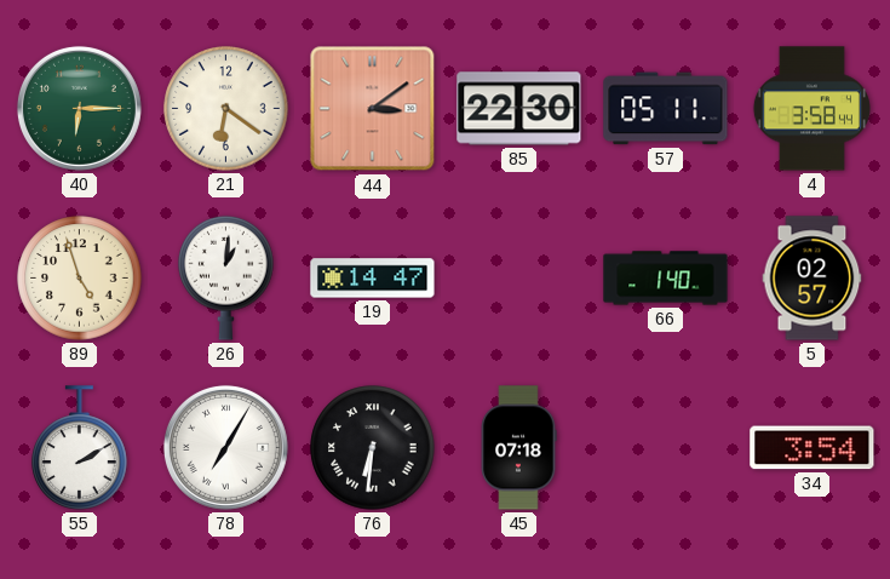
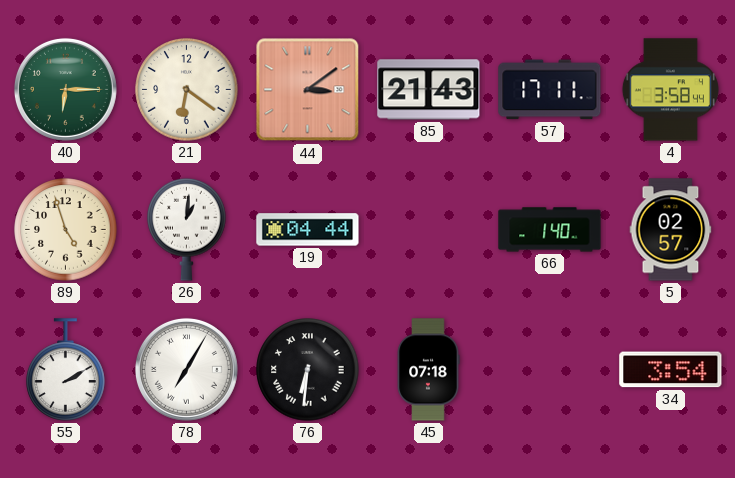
85: 22:30 -> 21:43
57: 05:11 -> 17:11
19: 14:47 -> 04:44
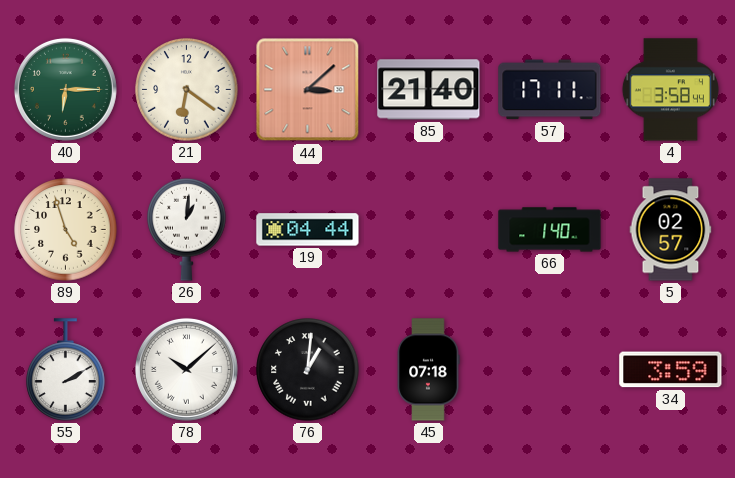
44: 3:09 -> 3:08
85: 21:43 -> 21:40
78: 7:05 -> 10:08
76: 6:31 -> 1:01
34: 3:54 -> 3:59
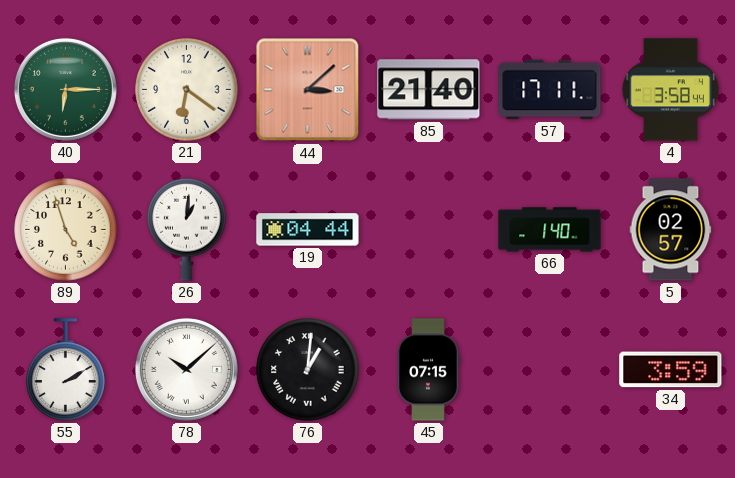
45: 07:18 -> 07:15
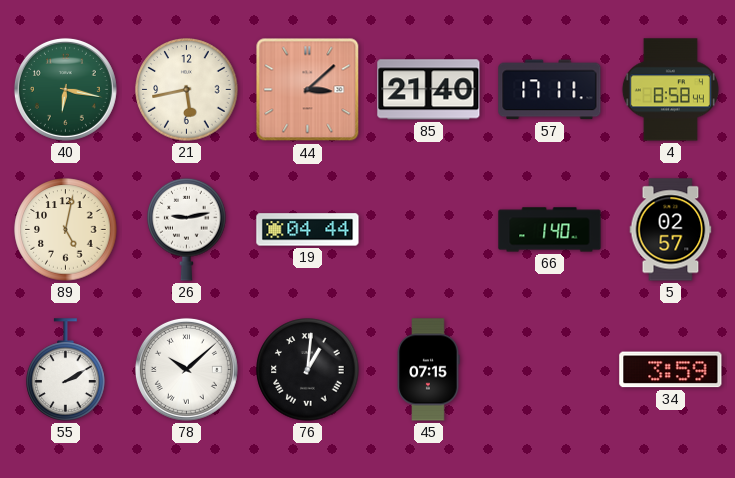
40: 6:15 -> 6:17
21: 6:21 -> 5:43
4: 3:58 -> 8:58
89: 4:57 -> 5:02
26: 1:01 -> 9:13
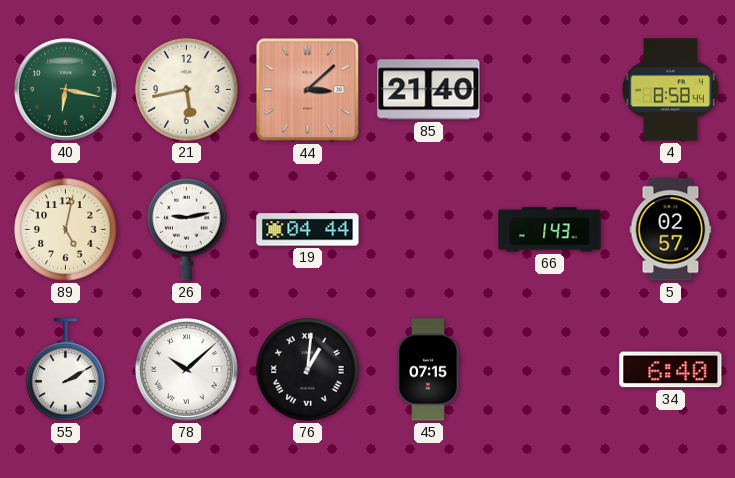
57: 17:11 -> none
66: 1:40 -> 1:43
34: 3:59 -> 6:40
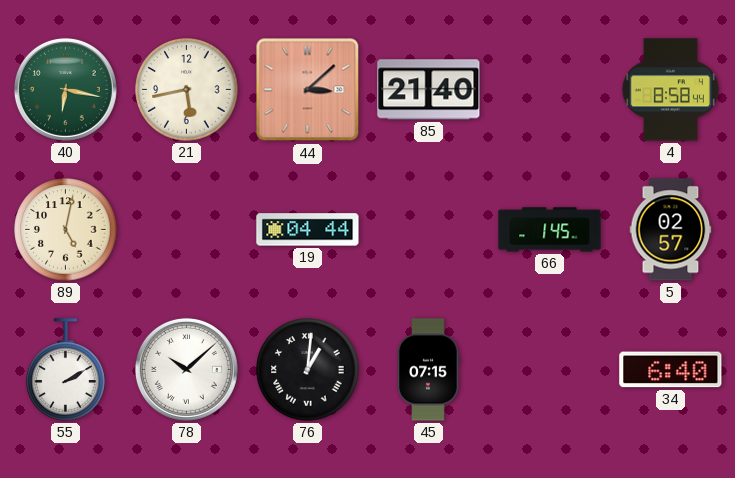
26: 9:13 -> none
66: 1:43 -> 1:45
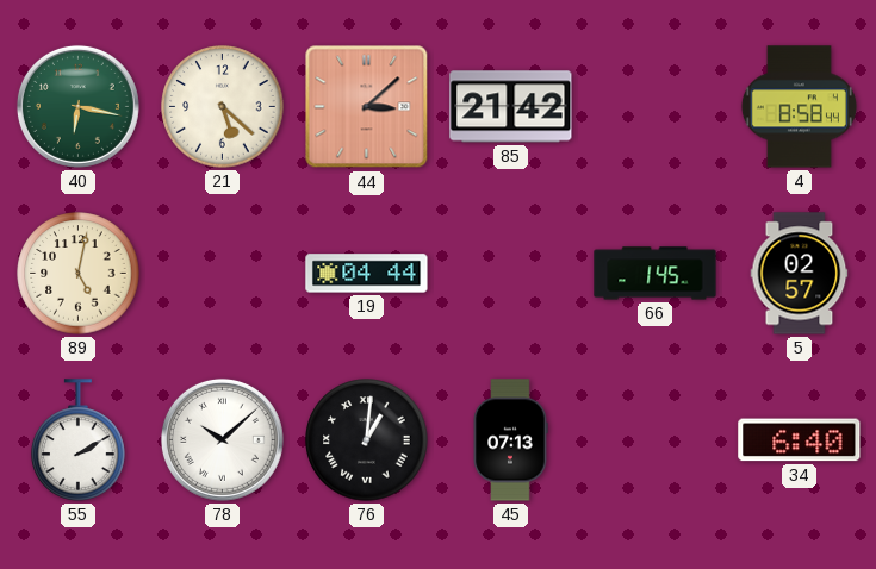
21: 5:43 -> 5:22
85: 21:40 -> 21:42
45: 07:15 -> 07:13
